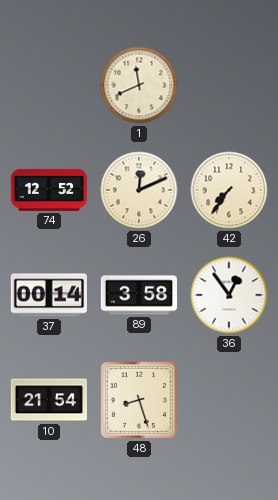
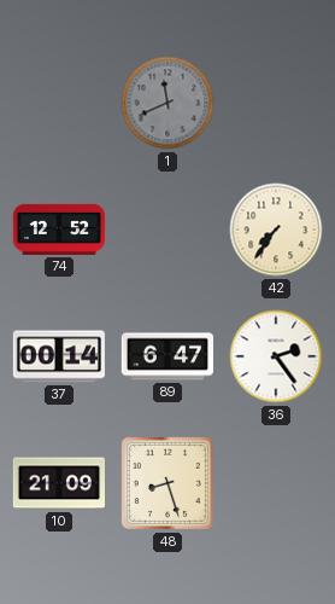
1 dial: cream -> grey
26: 12:11 -> none
89: 3:58 -> 6:47
36: 12:54 -> 2:24
10: 21:54 -> 21:09
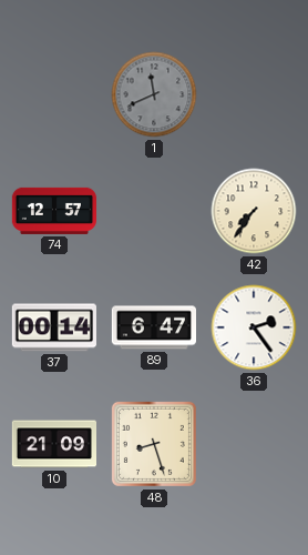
74: 12:52 -> 12:57
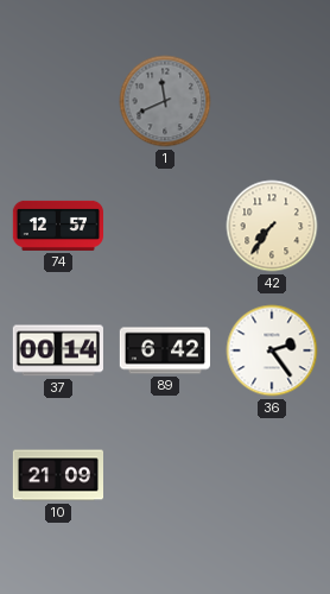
89: 6:47 -> 6:42
48: 8:27 -> none
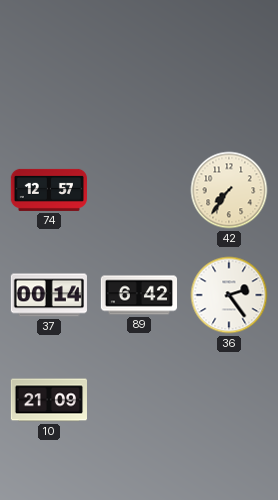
1: 11:41 -> none
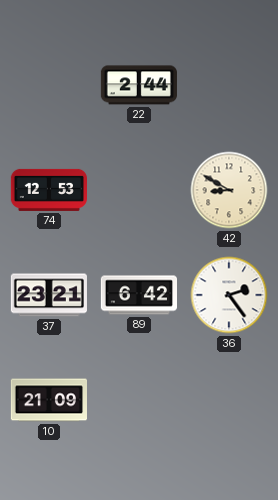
22: none -> 2:44
74: 12:57 -> 12:53
42: 7:36 -> 8:50
37: 00:14 -> 23:21
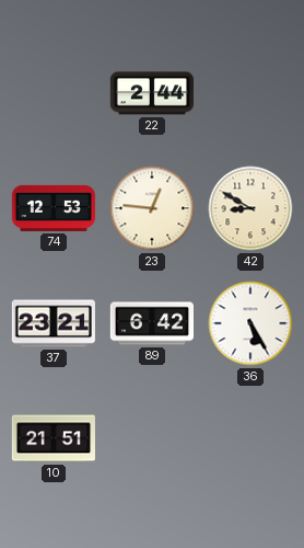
23: none -> 12:46
36: 2:24 -> 5:25
10: 21:09 -> 21:51
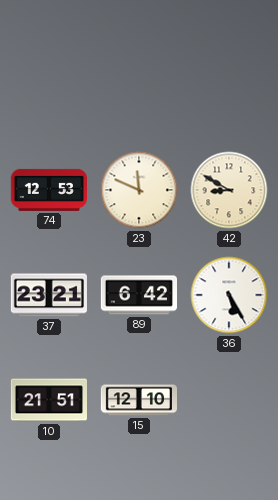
22: 2:44 -> none
23: 12:46 -> 11:49
15: none -> 12:10
